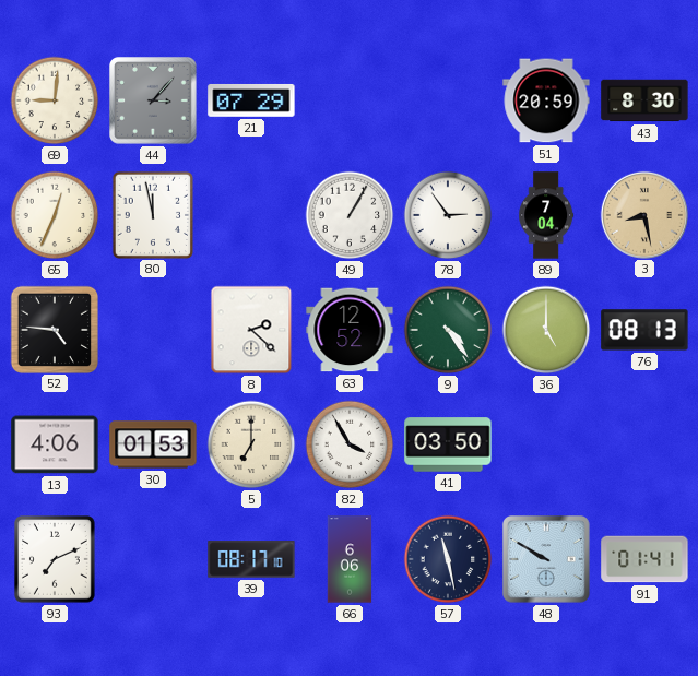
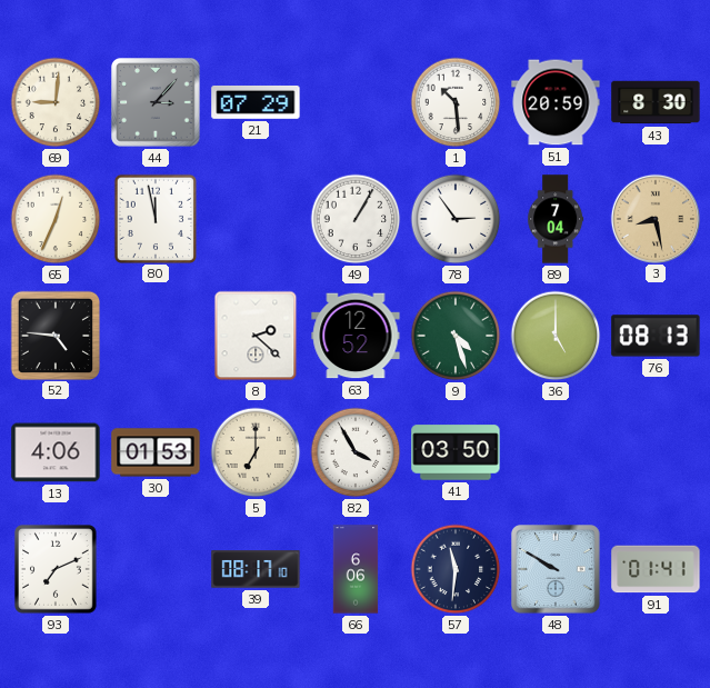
1: none -> 10:29
9: 4:24 -> 4:27
57: 11:28 -> 11:31
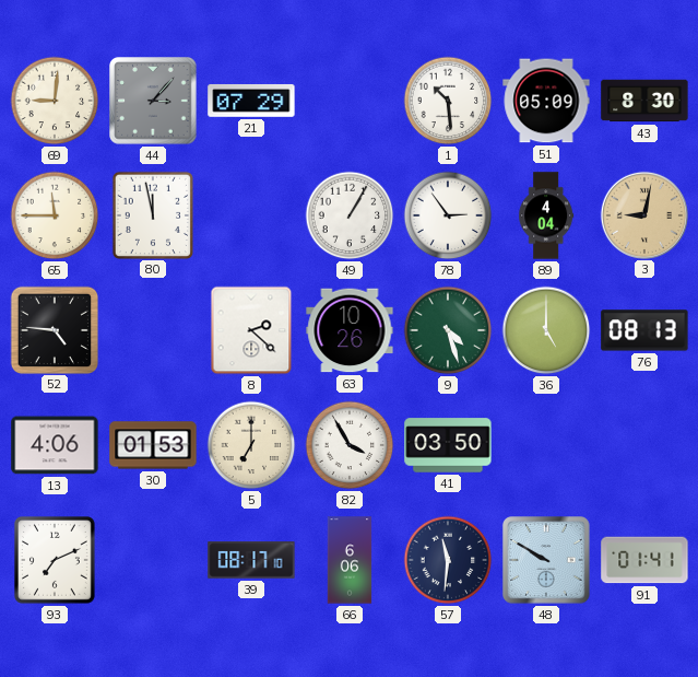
51: 20:59 -> 05:09
65: 12:34 -> 11:45
89: 7:04 -> 4:04
3: 8:28 -> 9:02
63: 12:52 -> 10:26
